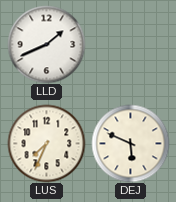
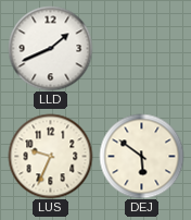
LUS: 7:34 -> 9:34
DEJ: 5:49 -> 5:51
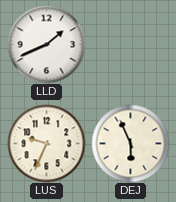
DEJ: 5:51 -> 5:56
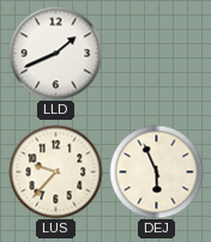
LUS: 9:34 -> 9:37
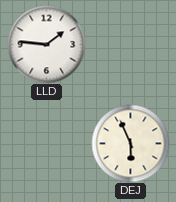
LLD: 1:41 -> 1:46
LUS: 9:37 -> none
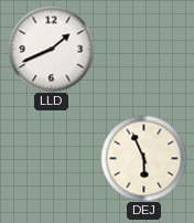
LLD: 1:46 -> 1:41
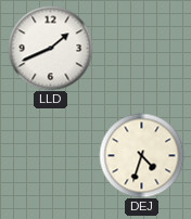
DEJ: 5:56 -> 4:33
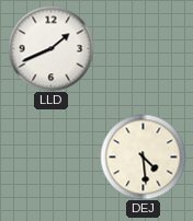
DEJ: 4:33 -> 4:29
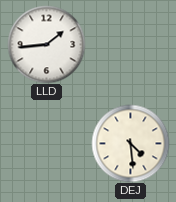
LLD: 1:41 -> 1:44
